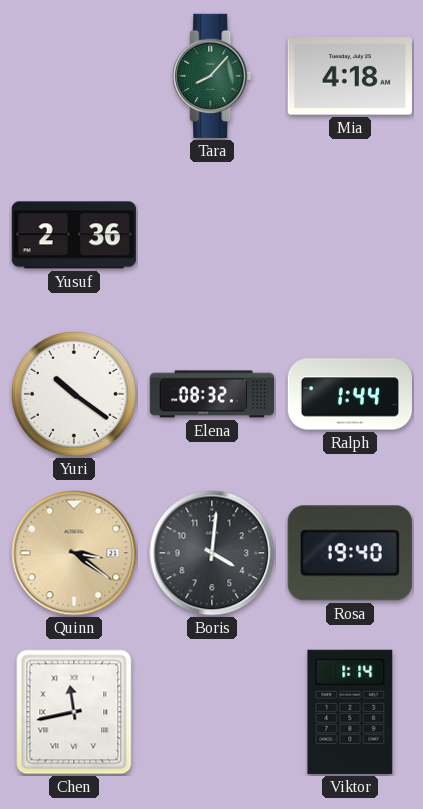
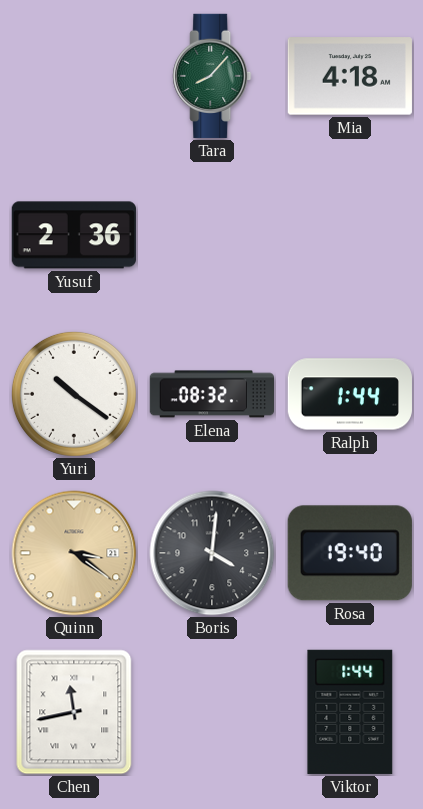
Viktor: 1:14 -> 1:44
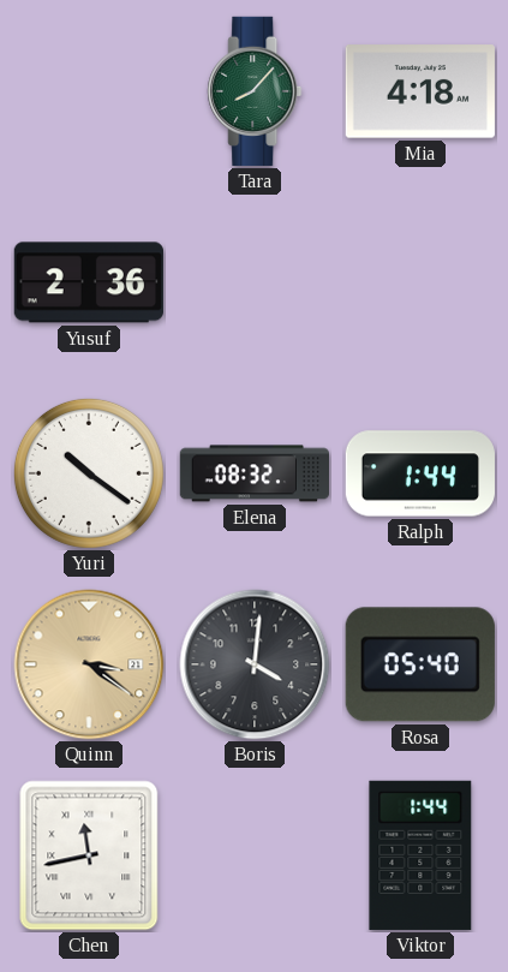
Rosa: 19:40 -> 05:40
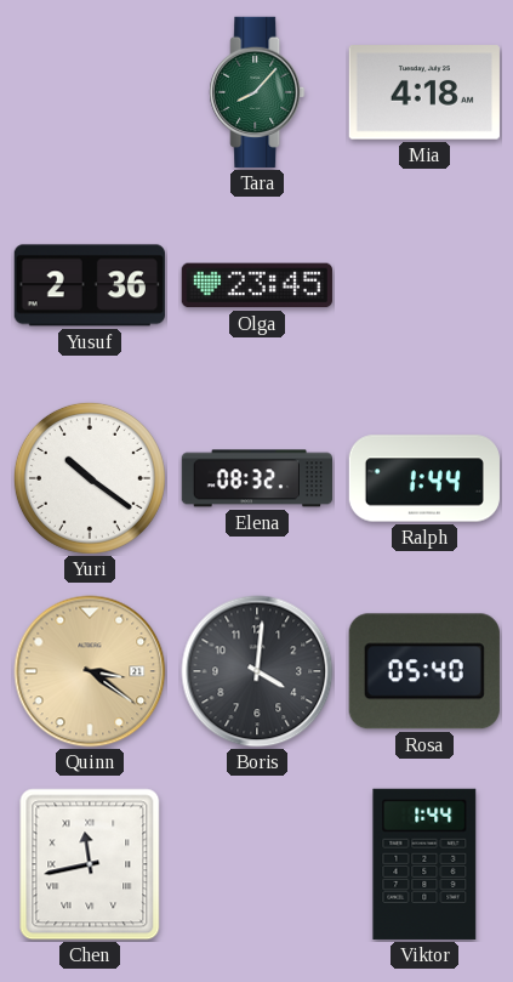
Olga: none -> 23:45
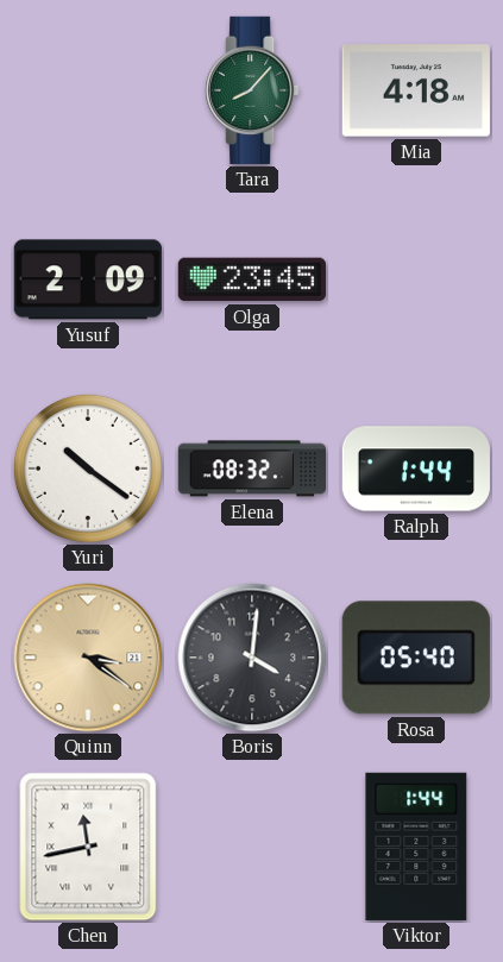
Yusuf: 2:36 -> 2:09
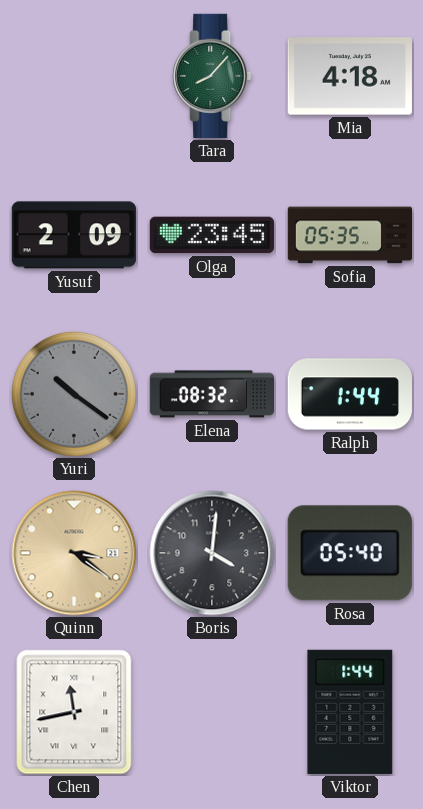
Sofia: none -> 05:35
Yuri dial: white -> grey
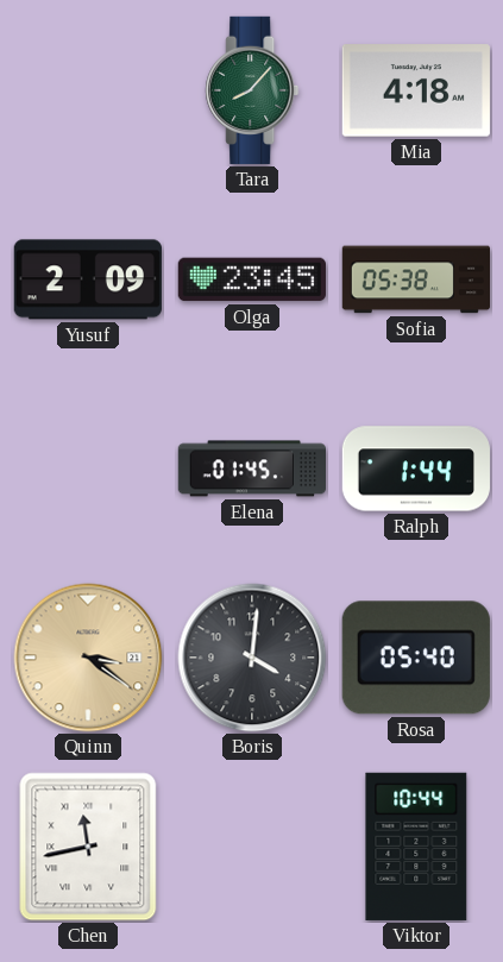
Sofia: 05:35 -> 05:38
Yuri: 10:21 -> none
Elena: 08:32 -> 01:45
Viktor: 1:44 -> 10:44
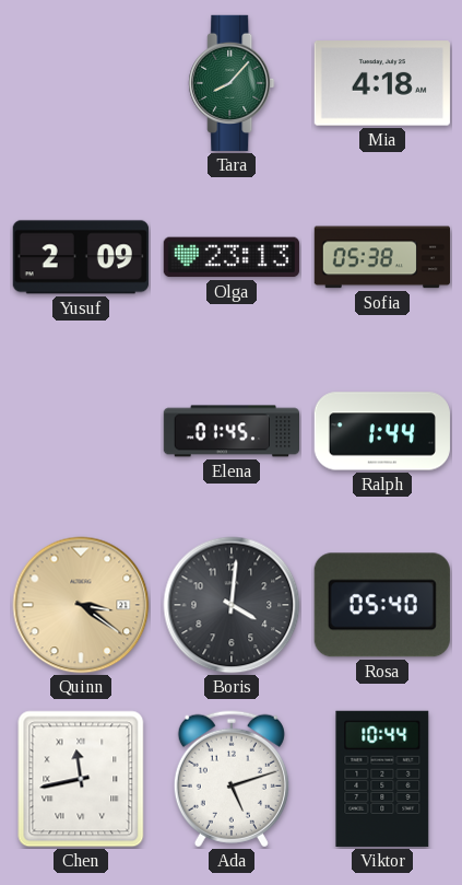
Olga: 23:45 -> 23:13
Ada: none -> 5:12
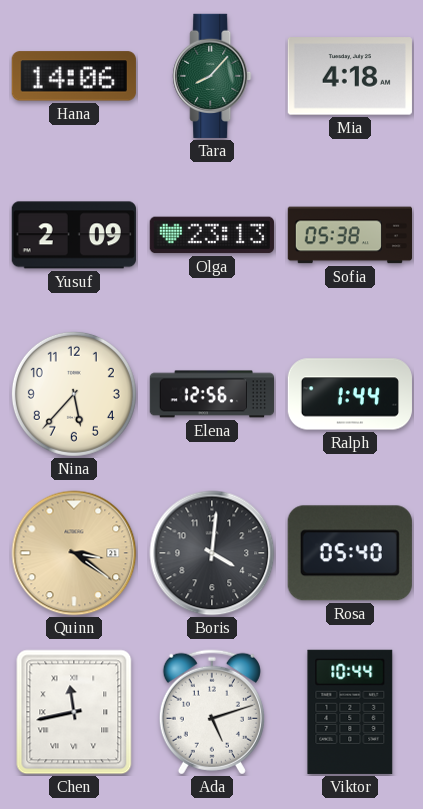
Hana: none -> 14:06
Nina: none -> 5:37
Elena: 01:45 -> 12:56
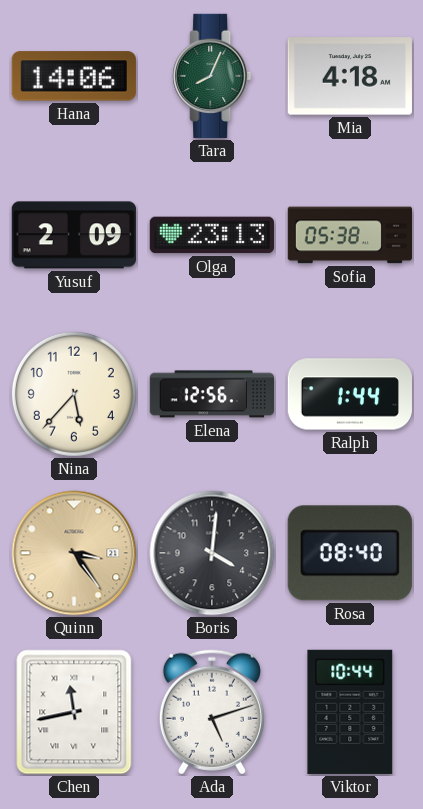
Tara: 8:07 -> 8:04
Quinn: 3:21 -> 3:24
Rosa: 05:40 -> 08:40
